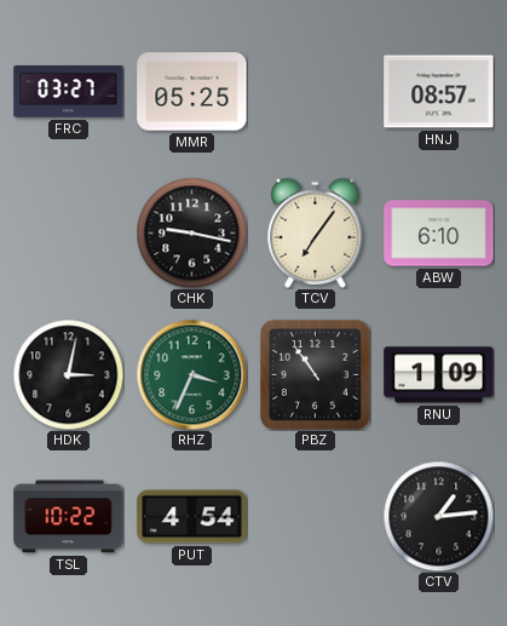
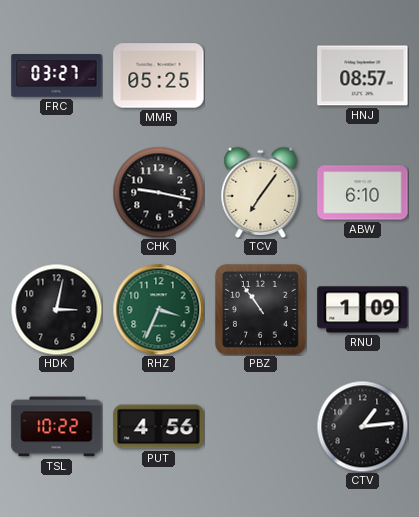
PUT: 4:54 -> 4:56
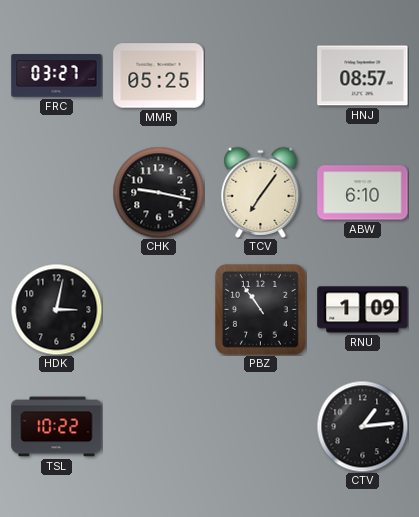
RHZ: 3:34 -> none
PUT: 4:56 -> none
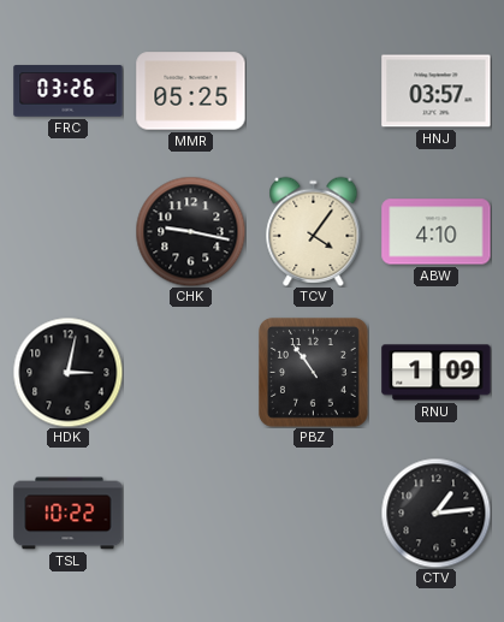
FRC: 03:27 -> 03:26
HNJ: 08:57 -> 03:57
TCV: 7:06 -> 4:06
ABW: 6:10 -> 4:10
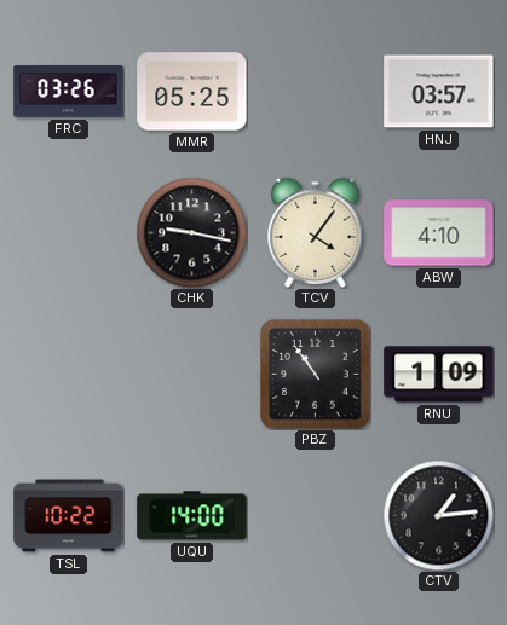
HDK: 3:02 -> none
UQU: none -> 14:00
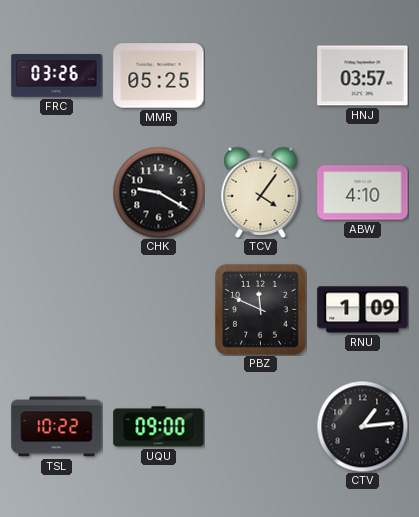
CHK: 9:17 -> 9:20
PBZ: 10:54 -> 11:49
UQU: 14:00 -> 09:00
